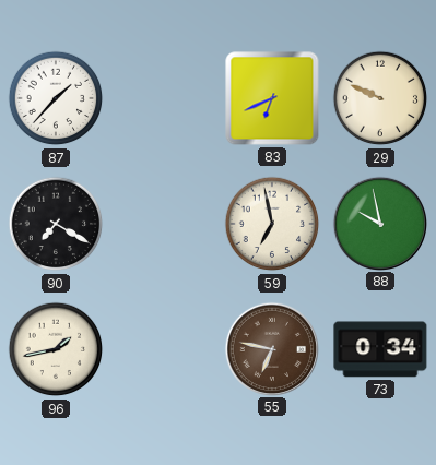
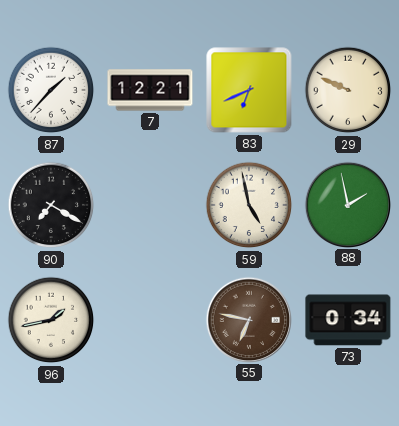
7: none -> 12:21
59: 6:58 -> 4:58
88: 9:58 -> 1:58
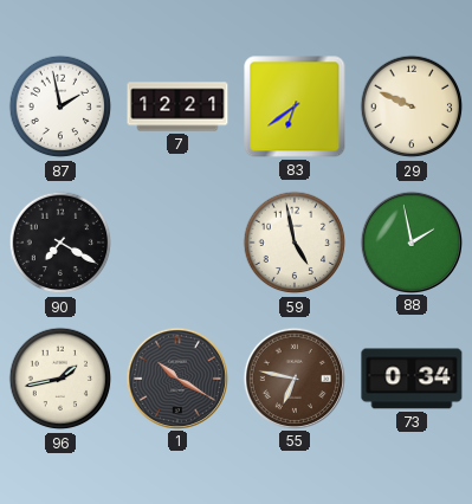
87: 1:37 -> 1:58
83: 6:41 -> 6:39
1: none -> 10:20
